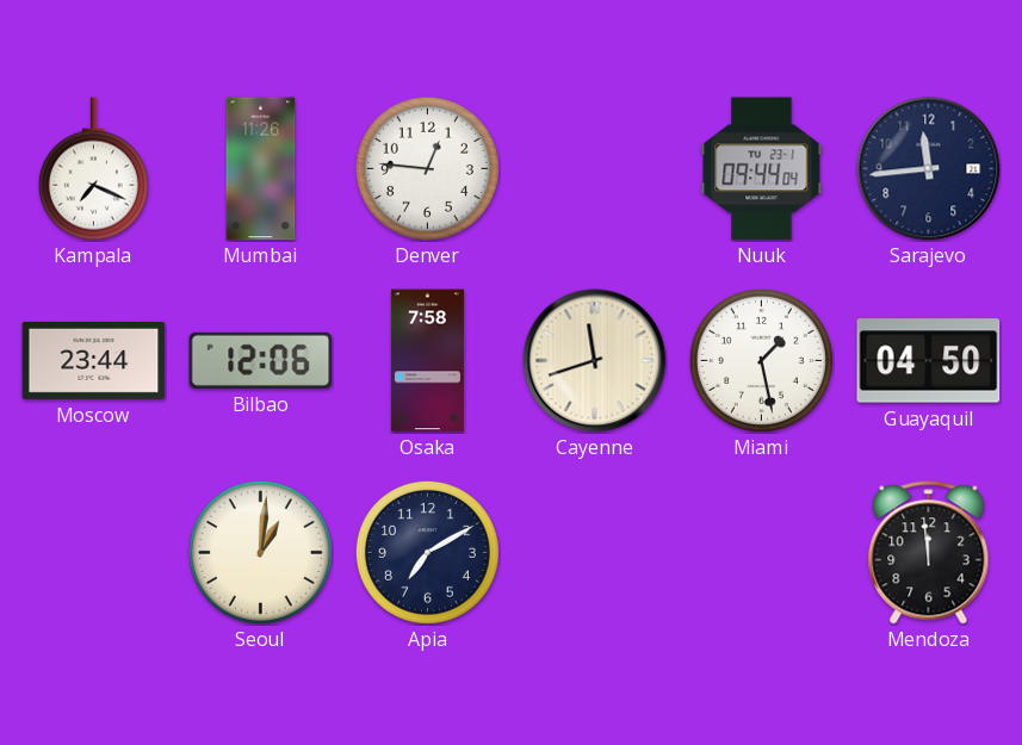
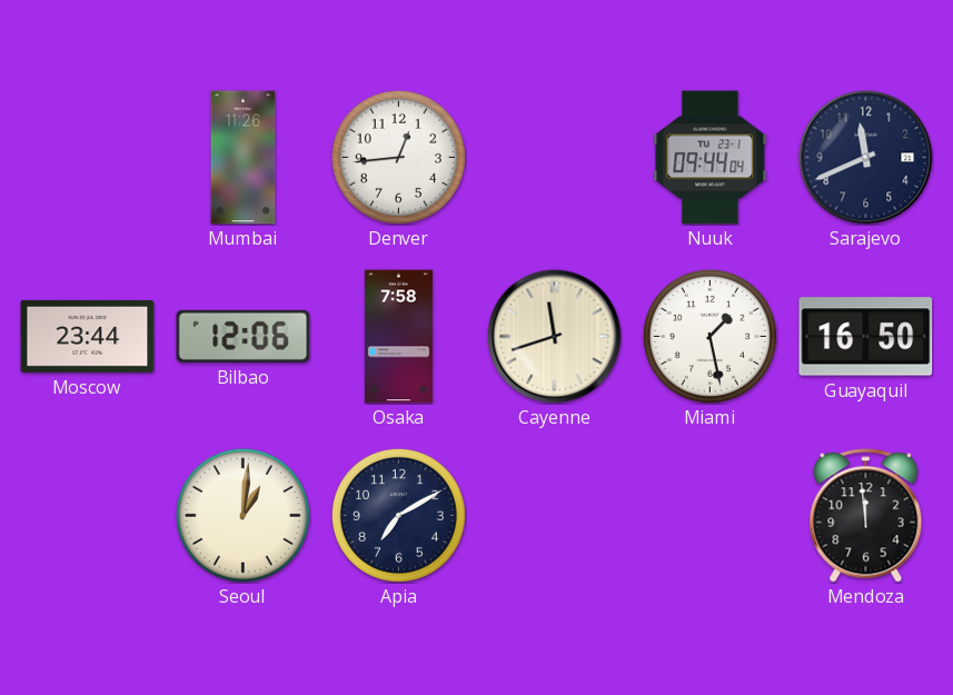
Kampala: 7:19 -> none
Denver: 12:46 -> 12:44
Sarajevo: 11:44 -> 11:41
Guayaquil: 04:50 -> 16:50
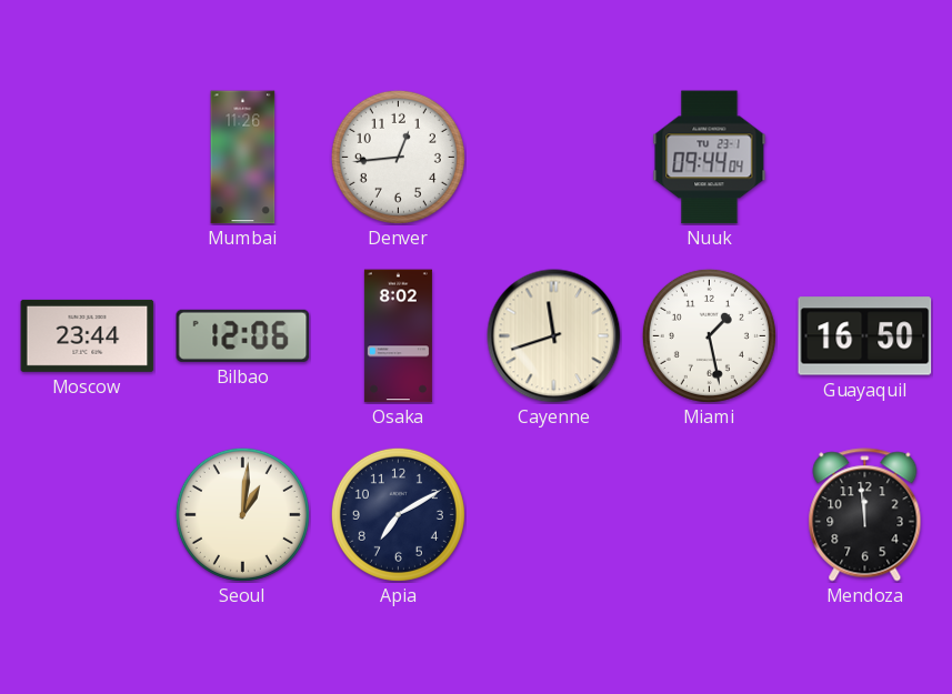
Sarajevo: 11:41 -> none
Osaka: 7:58 -> 8:02
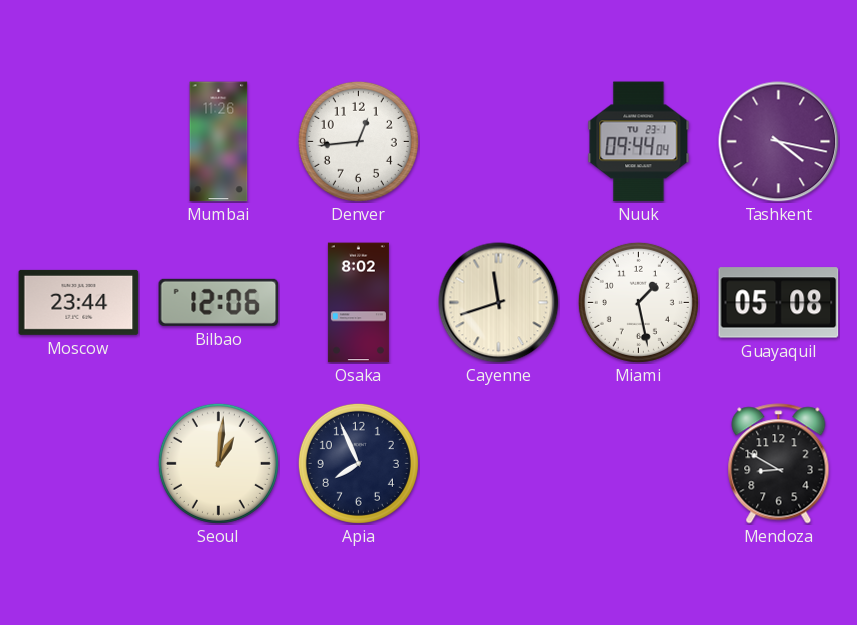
Tashkent: none -> 4:17
Guayaquil: 16:50 -> 05:08
Apia: 7:10 -> 7:56
Mendoza: 11:59 -> 8:50
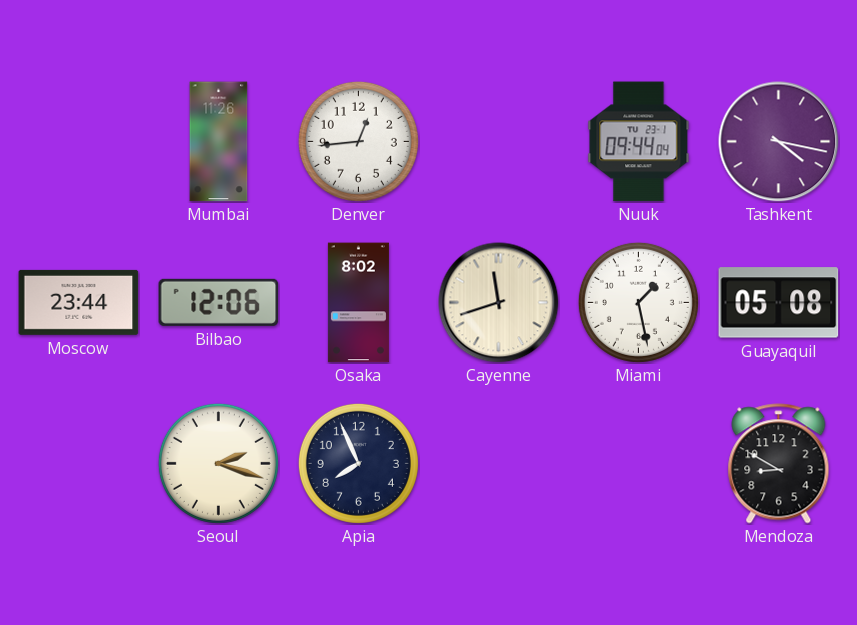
Seoul: 1:01 -> 2:18
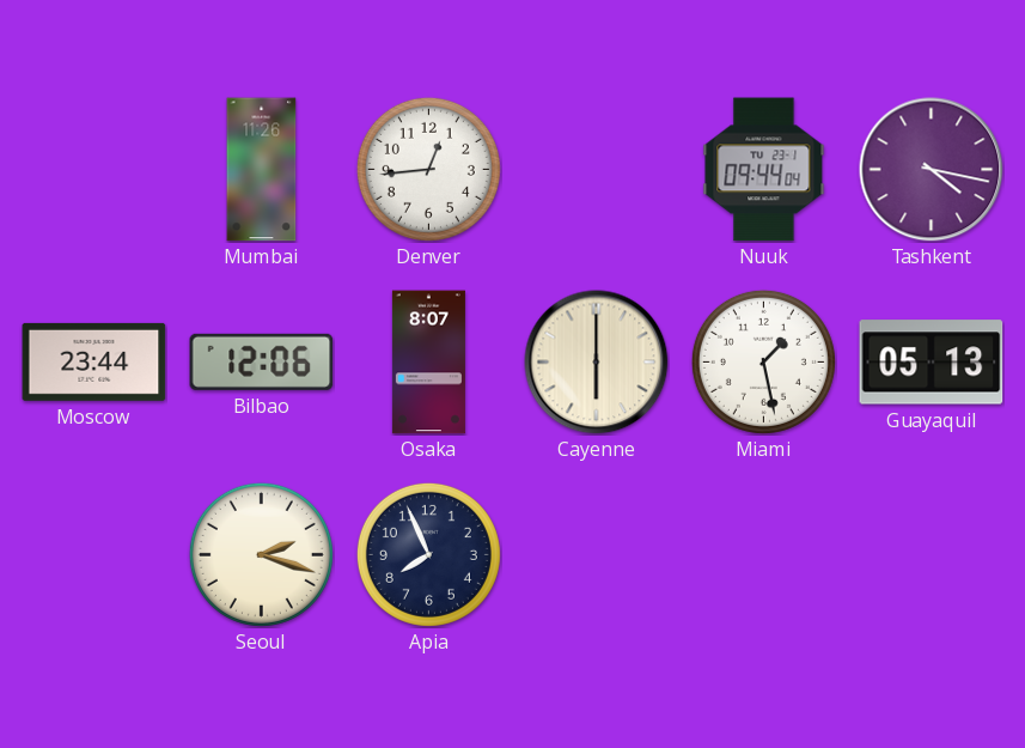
Osaka: 8:02 -> 8:07
Cayenne: 11:42 -> 6:00
Guayaquil: 05:08 -> 05:13
Mendoza: 8:50 -> none
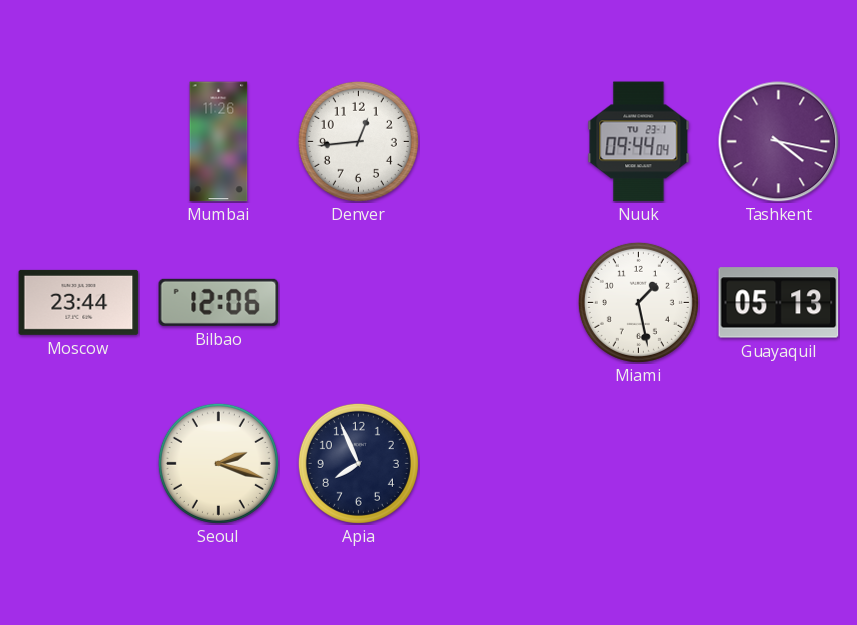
Osaka: 8:07 -> none
Cayenne: 6:00 -> none
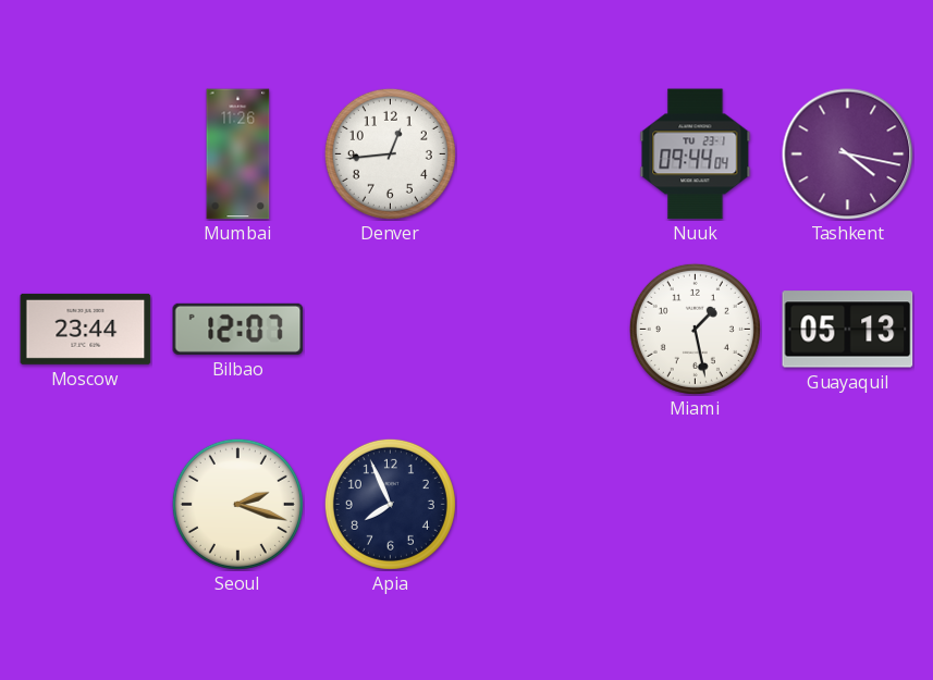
Bilbao: 12:06 -> 12:07
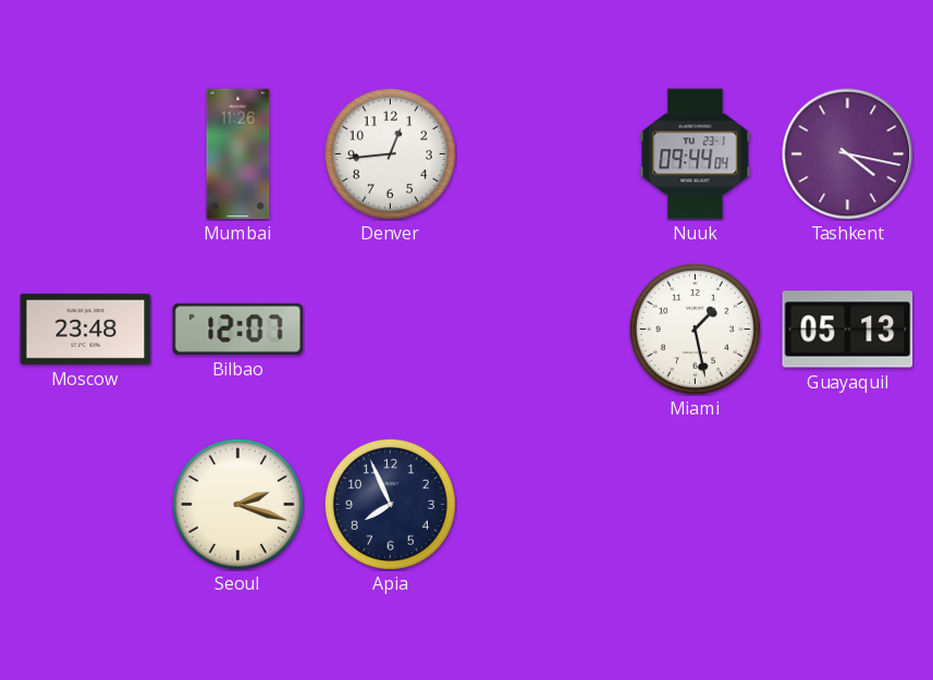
Moscow: 23:44 -> 23:48
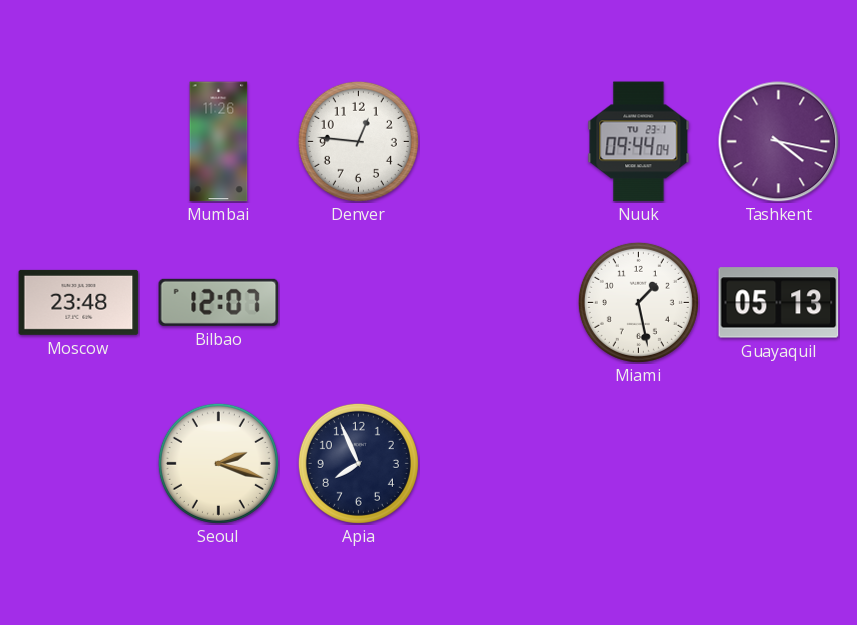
Denver: 12:44 -> 12:46
